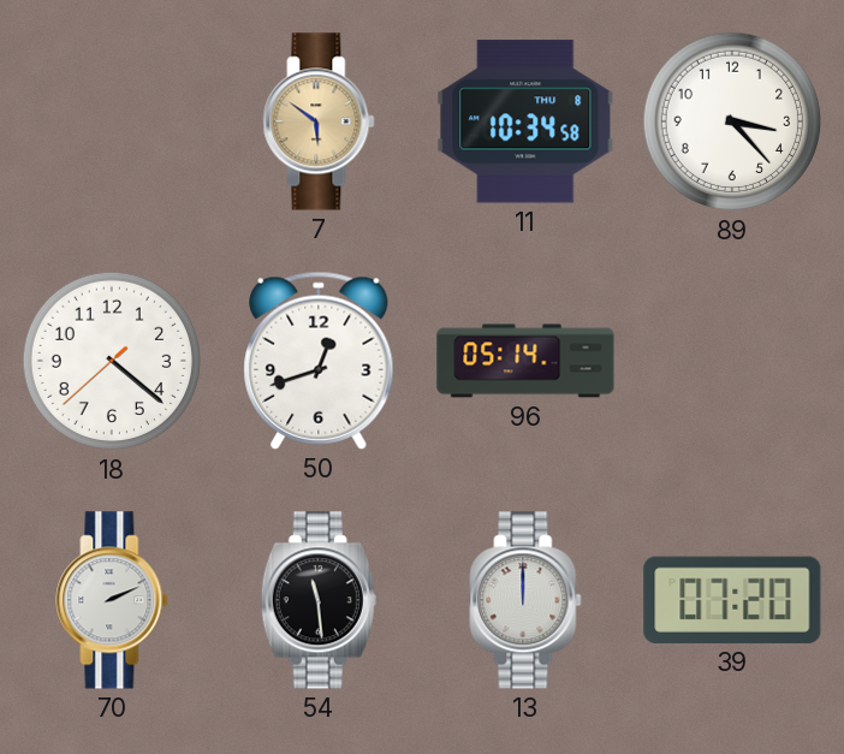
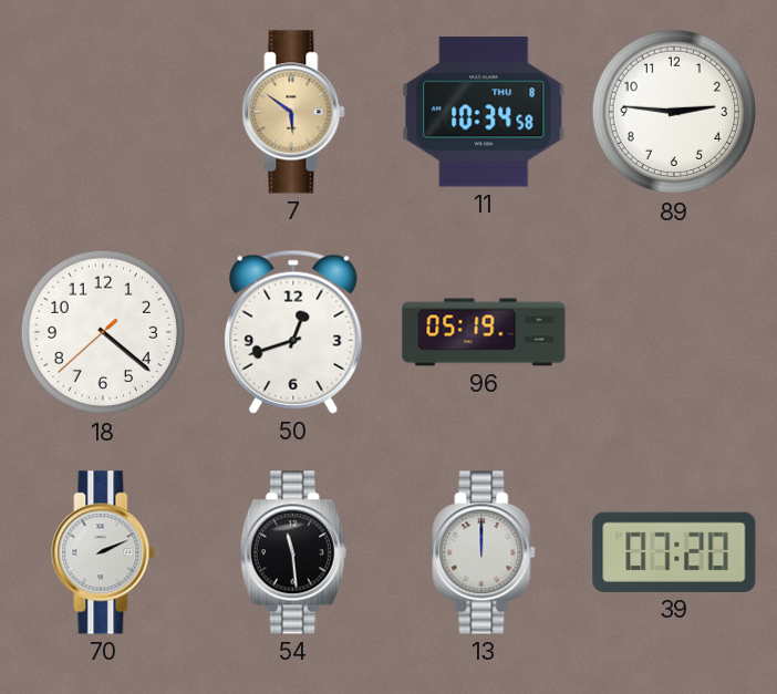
89: 3:23 -> 2:46
96: 05:14 -> 05:19
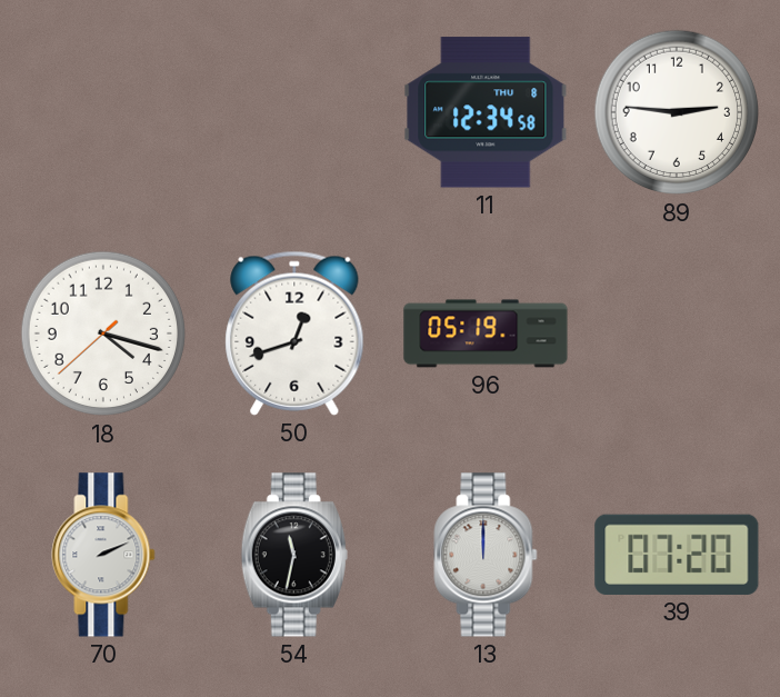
7: 5:51 -> none
11: 10:34 -> 12:34
18: 4:21 -> 4:17
54: 11:29 -> 11:32
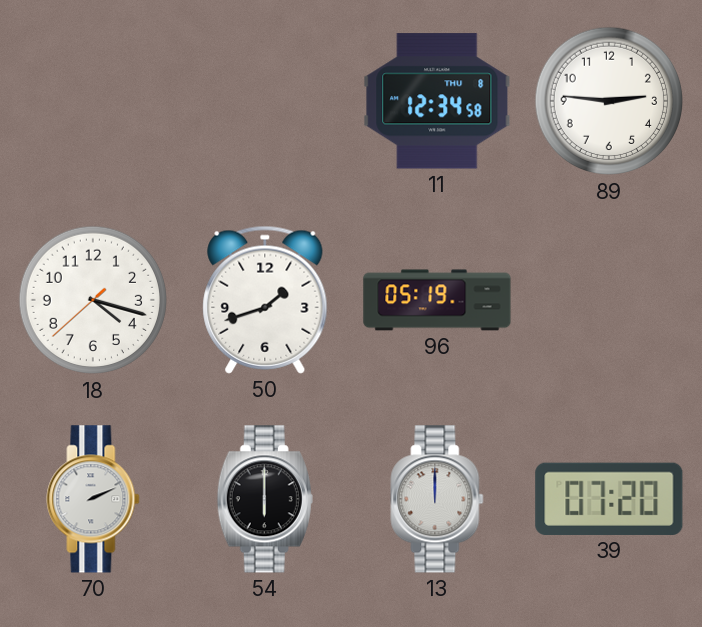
50: 12:42 -> 1:42
54: 11:32 -> 6:00
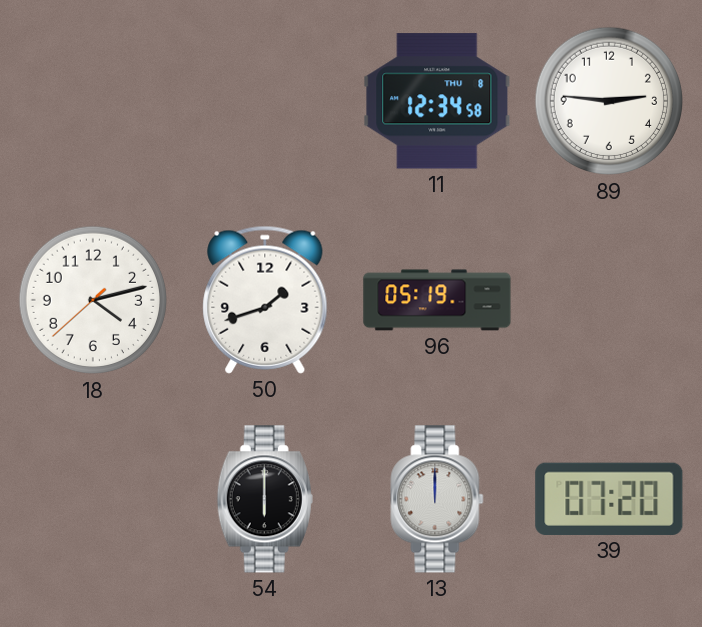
18: 4:17 -> 4:12
70: 2:11 -> none
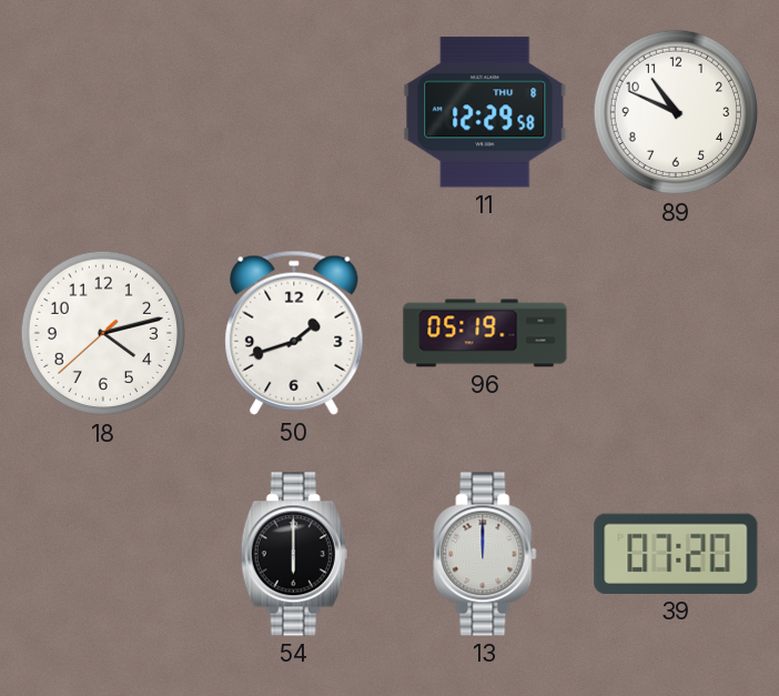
11: 12:34 -> 12:29
89: 2:46 -> 10:49
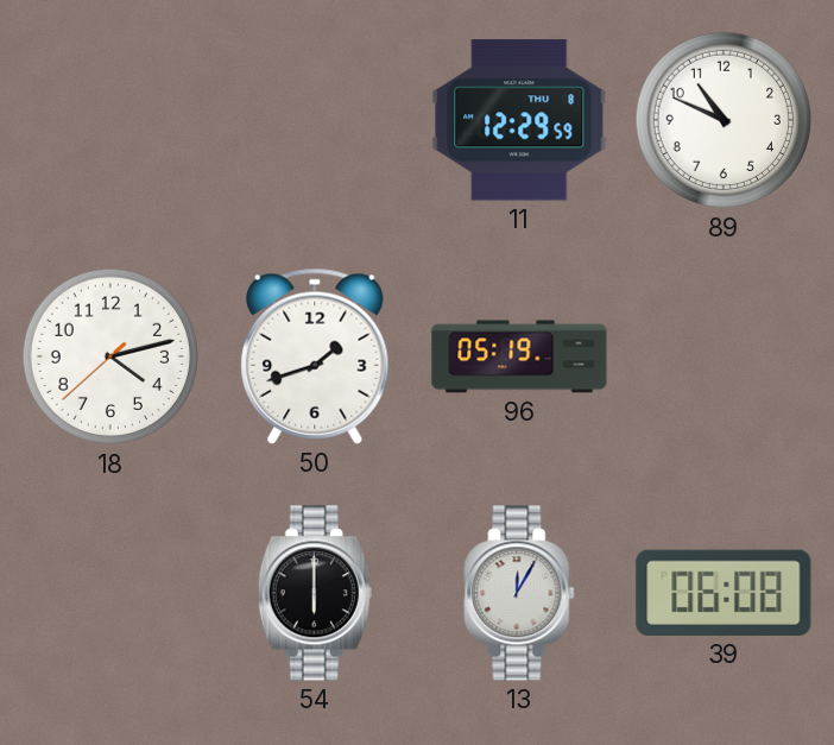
11: 12:29:58 -> 12:29:59
13: 12:00 -> 12:05
39: 07:20 -> 06:08
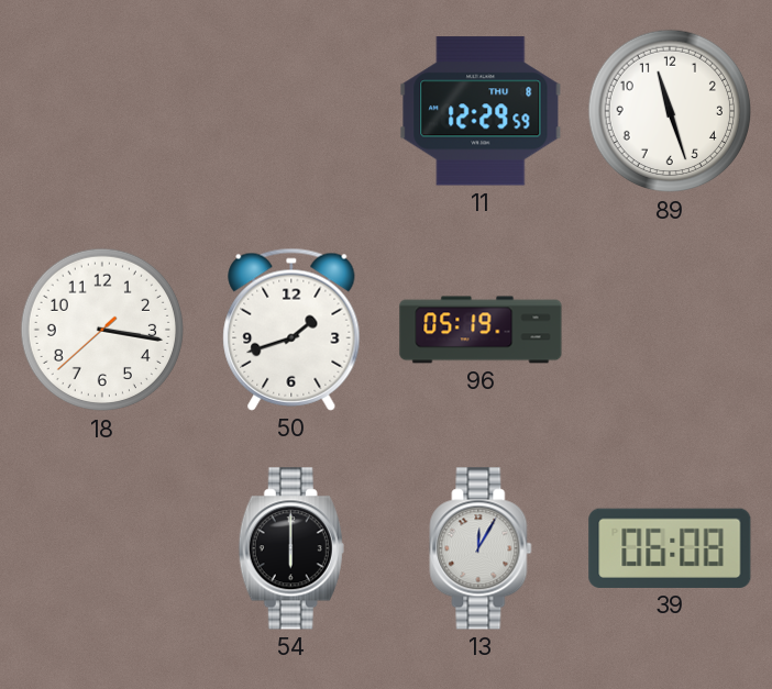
89: 10:49 -> 11:27
18: 4:12 -> 3:16
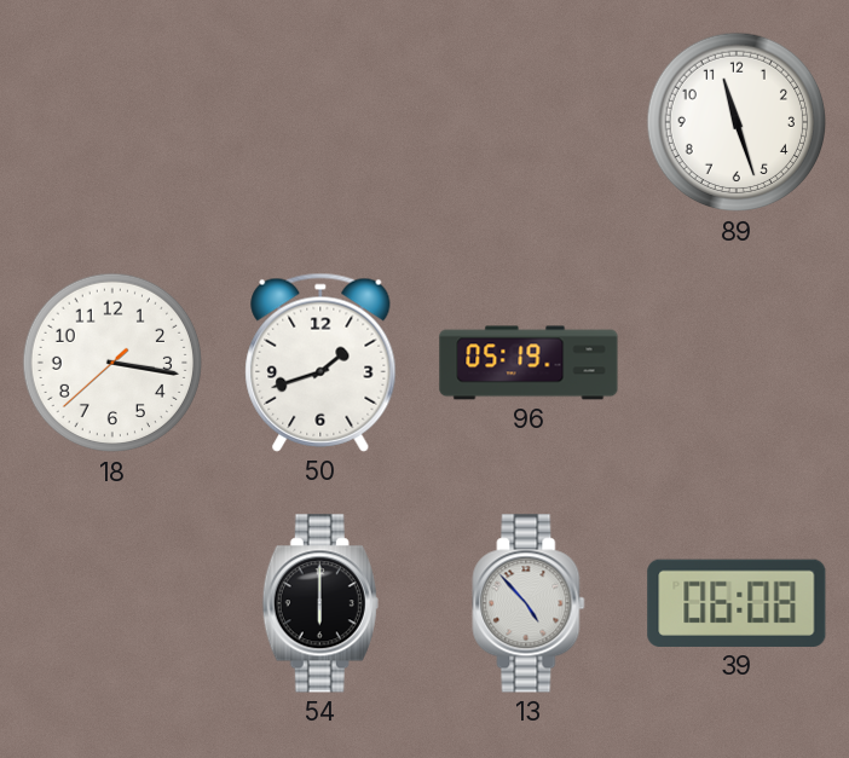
11: 12:29 -> none
13: 12:05 -> 4:53
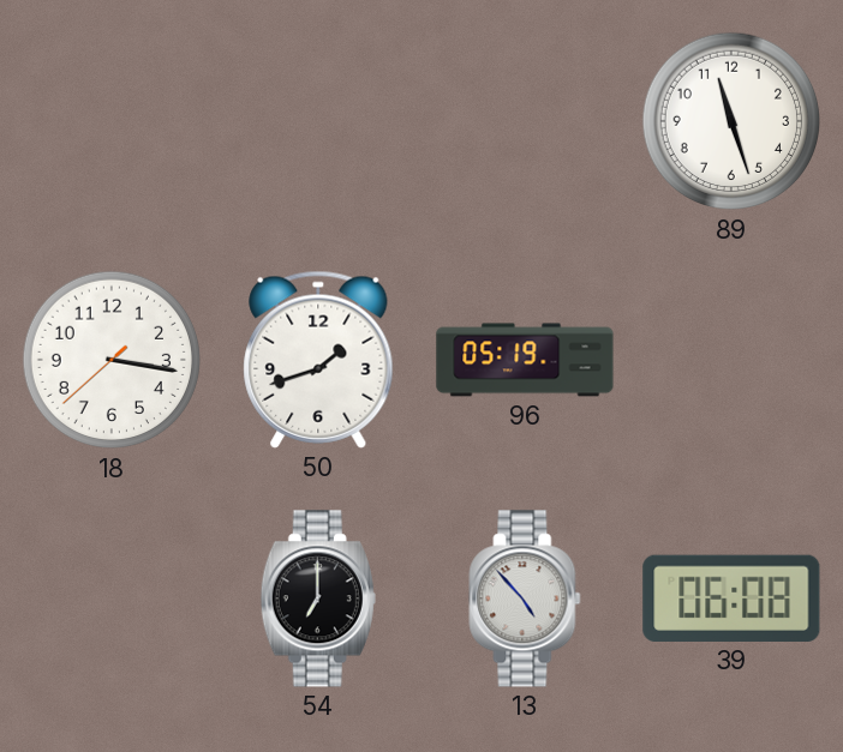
54: 6:00 -> 7:00
